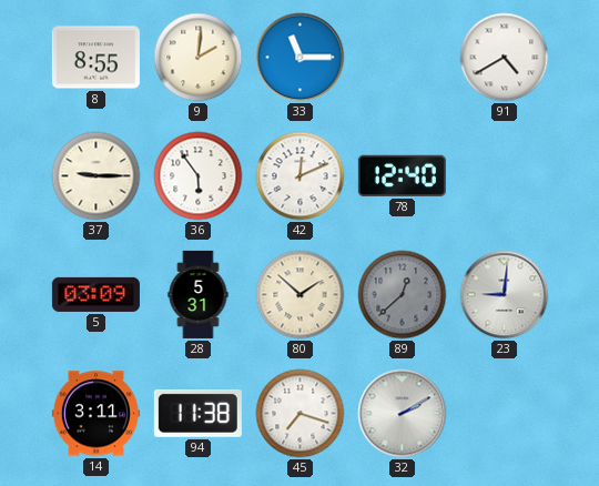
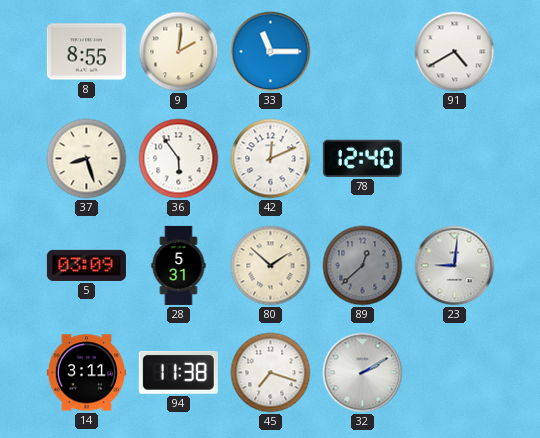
37: 9:15 -> 8:27
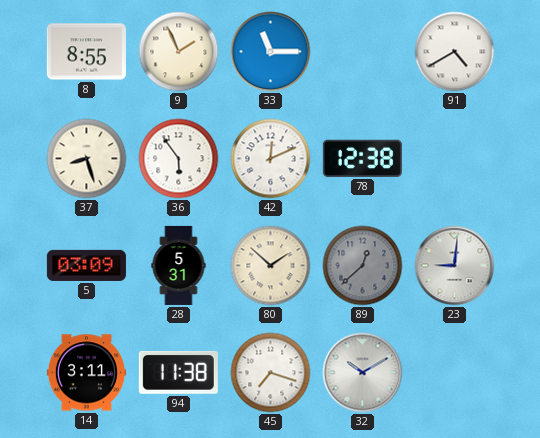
9: 2:01 -> 1:56
78: 12:40 -> 12:38
32: 2:10 -> 10:10
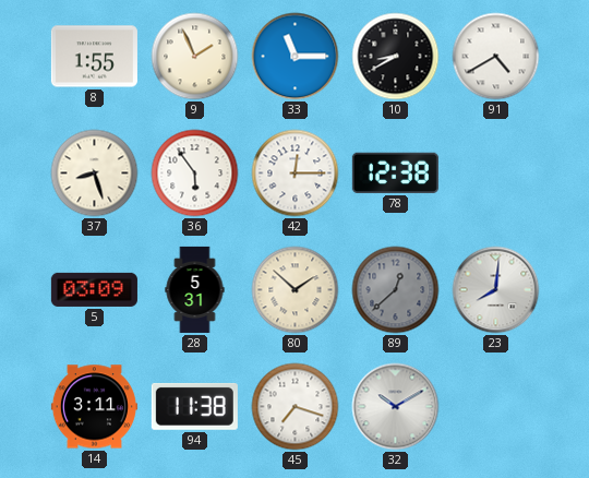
8: 8:55 -> 1:55
10: none -> 8:40
42: 12:11 -> 12:15
23: 9:01 -> 8:01
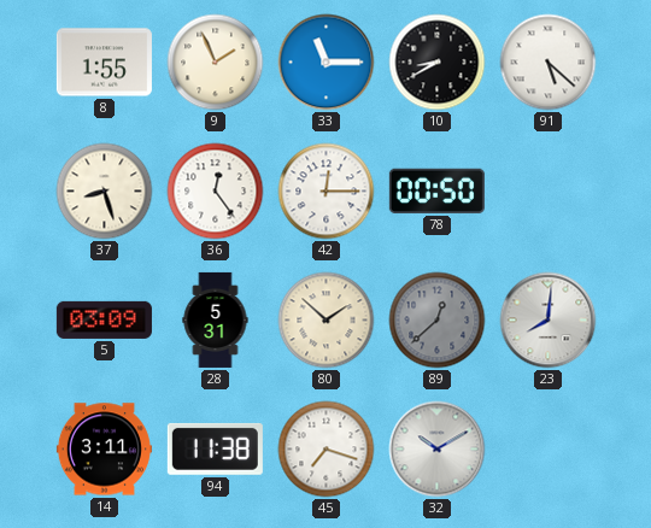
91: 4:40 -> 5:22
36: 5:54 -> 12:24
78: 12:38 -> 00:50
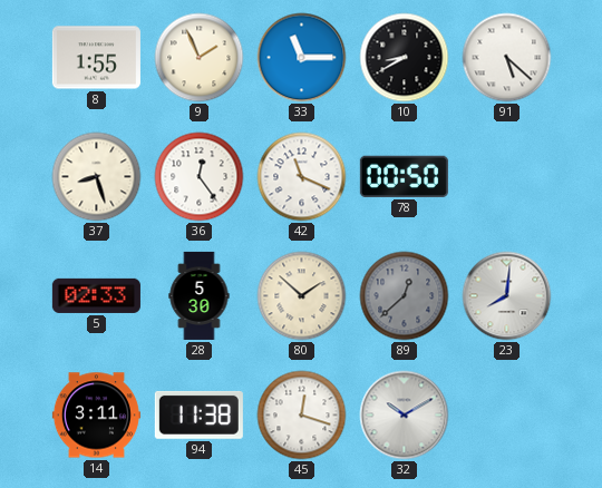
42: 12:15 -> 11:19
5: 03:09 -> 02:33
28: 5:31 -> 5:30
45: 7:18 -> 12:18
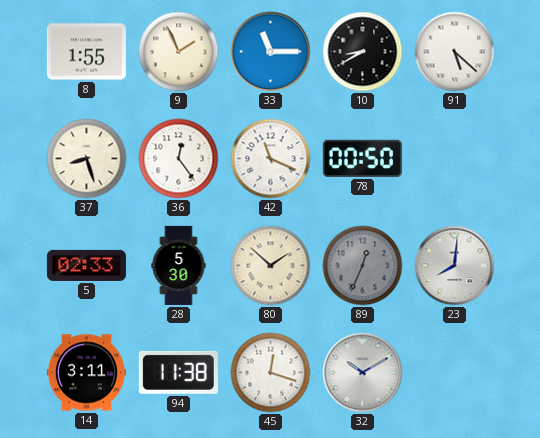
89: 12:38 -> 12:34
